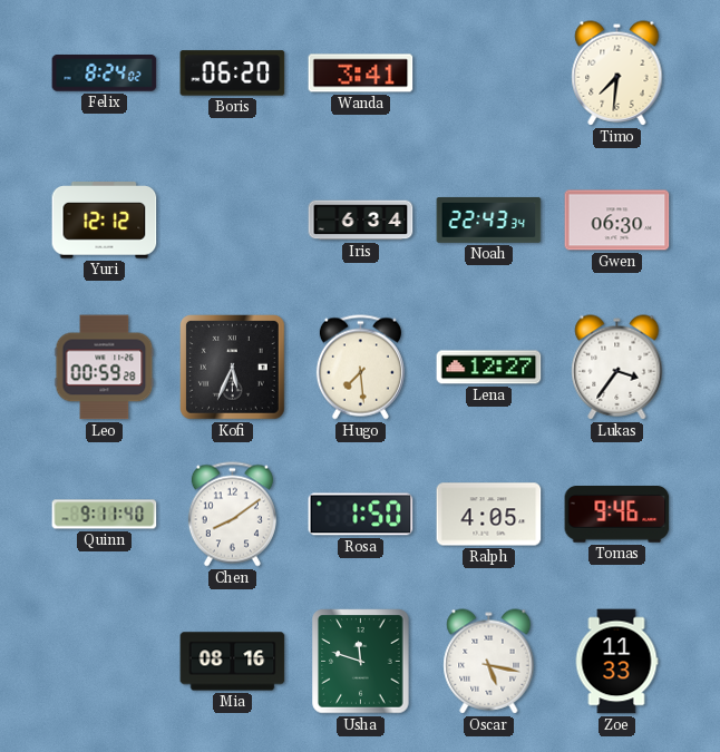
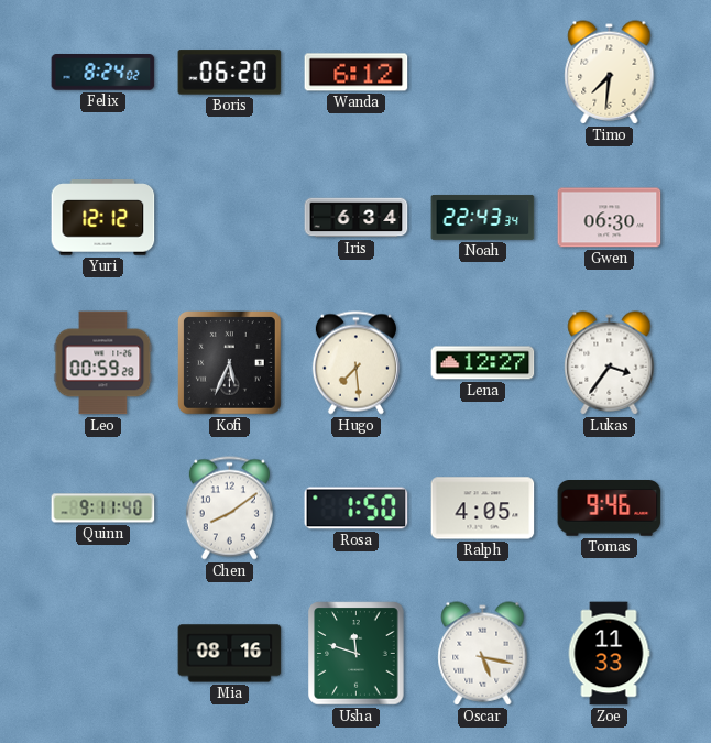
Wanda: 3:41 -> 6:12
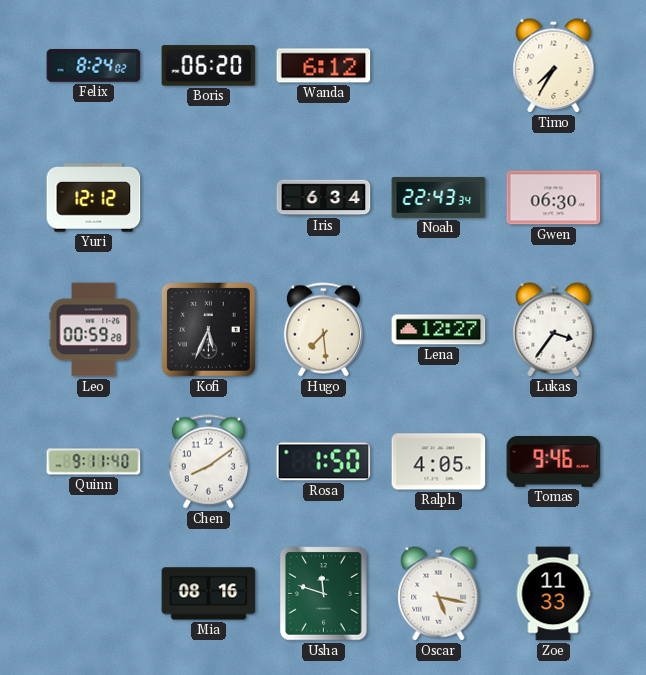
Timo: 7:31 -> 7:35
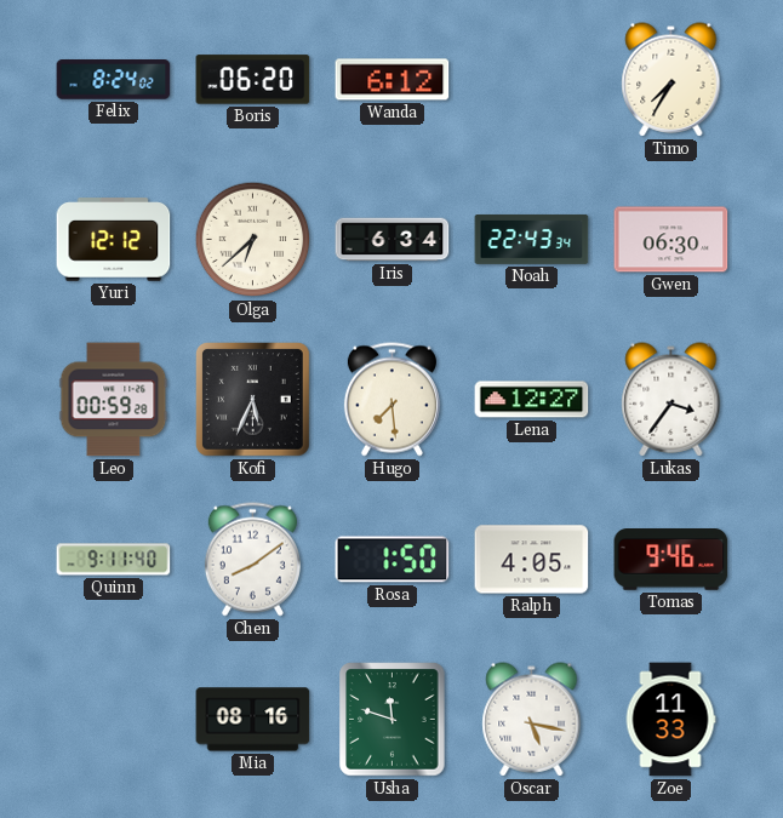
Olga: none -> 6:38
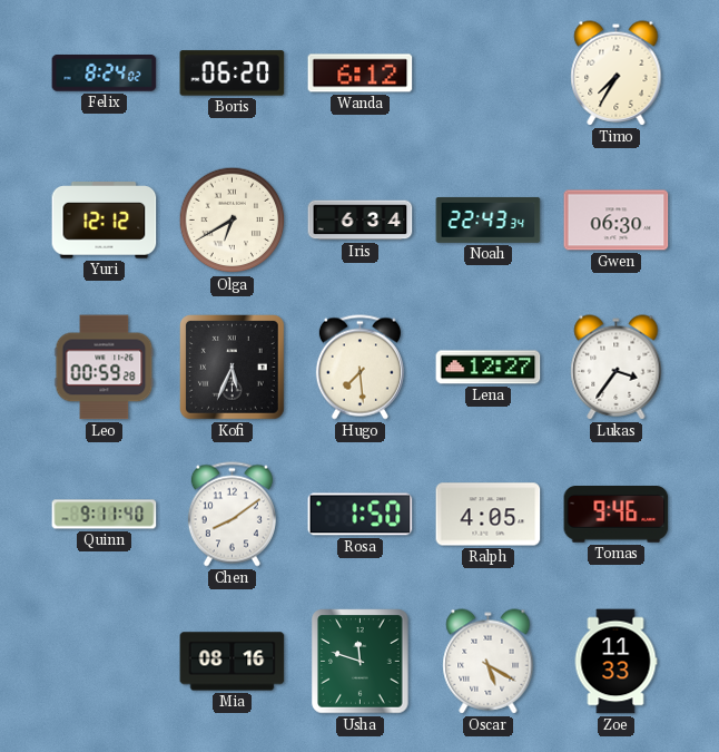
Olga: 6:38 -> 6:40
Oscar: 5:17 -> 5:20
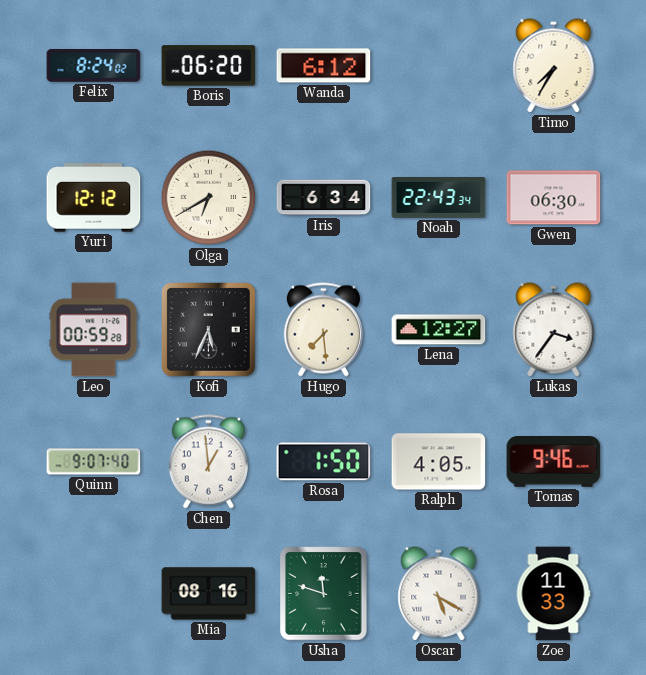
Quinn: 9:11 -> 9:07
Chen: 8:09 -> 12:59
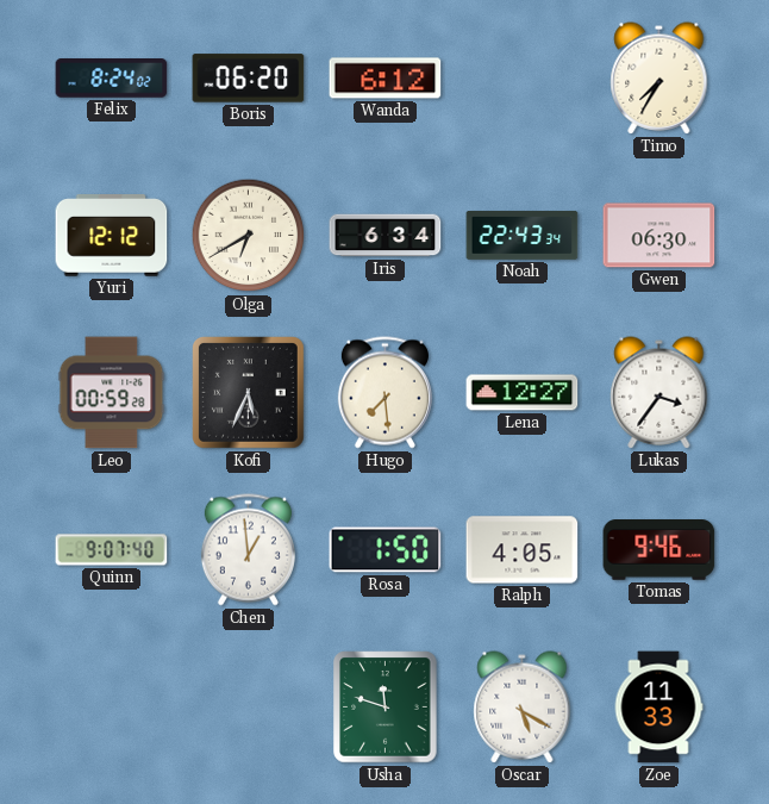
Mia: 08:16 -> none
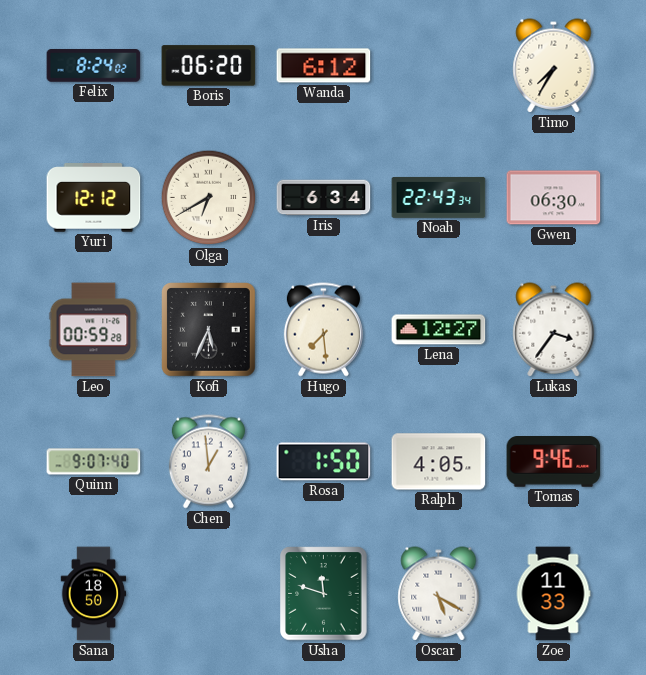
Sana: none -> 18:50
